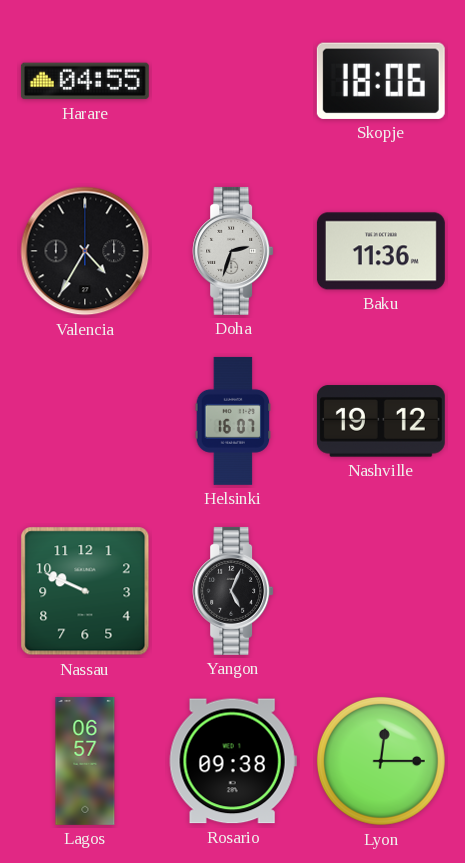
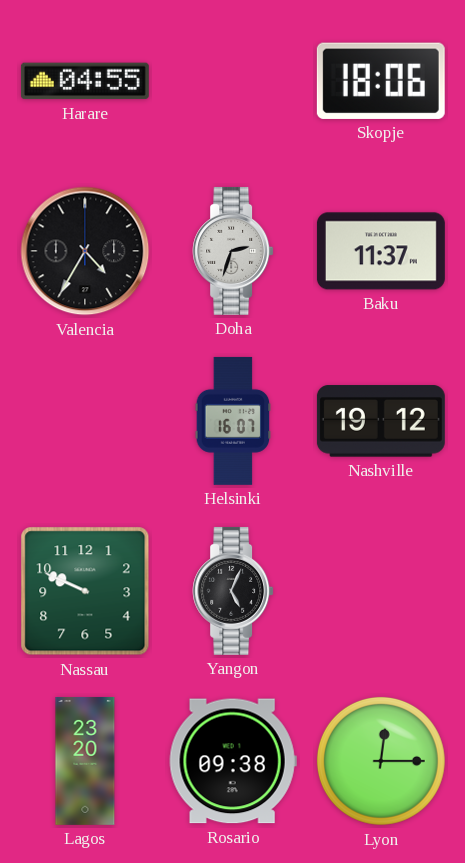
Baku: 11:36 -> 11:37
Lagos: 06:57 -> 23:20
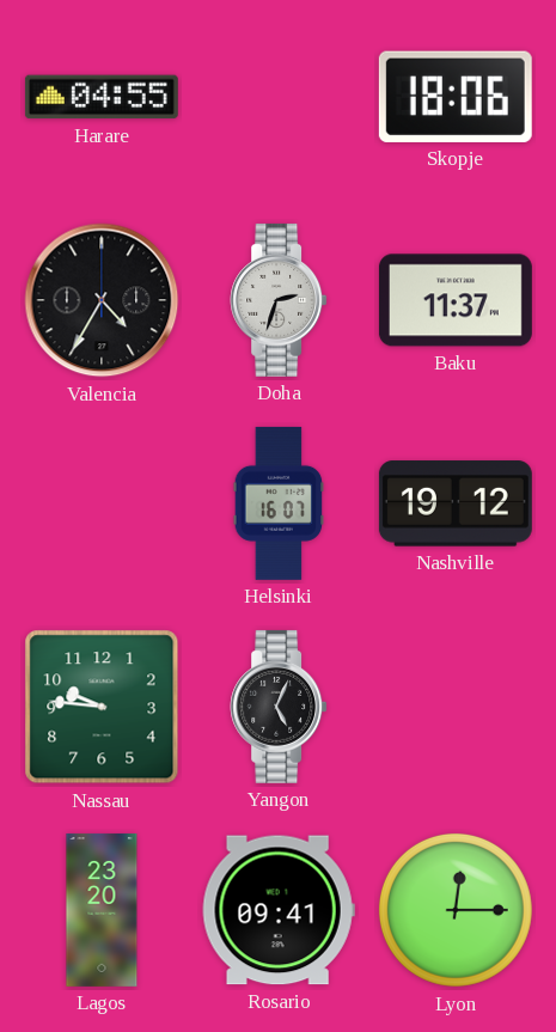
Nassau: 9:49 -> 9:46
Rosario: 09:38 -> 09:41
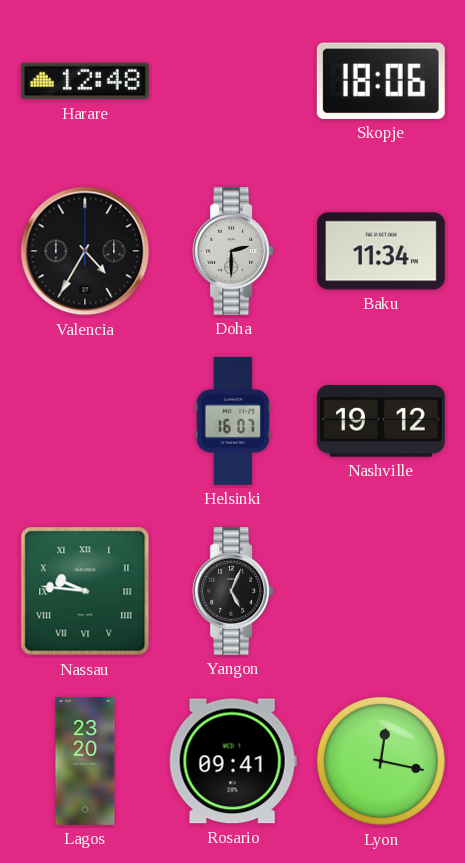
Harare: 04:55 -> 12:48
Doha: 2:33 -> 2:30
Baku: 11:37 -> 11:34
Nassau numerals: Arabic -> Roman
Lyon: 12:15 -> 12:17
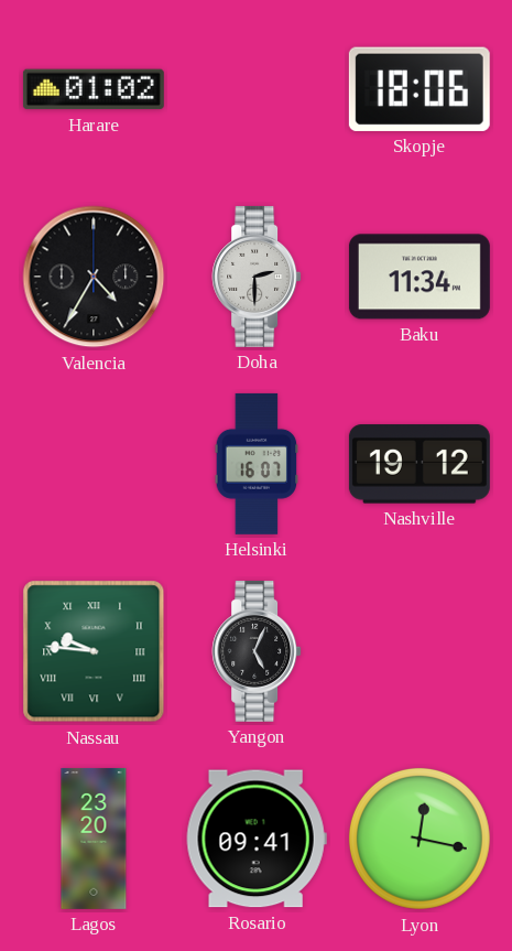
Harare: 12:48 -> 01:02
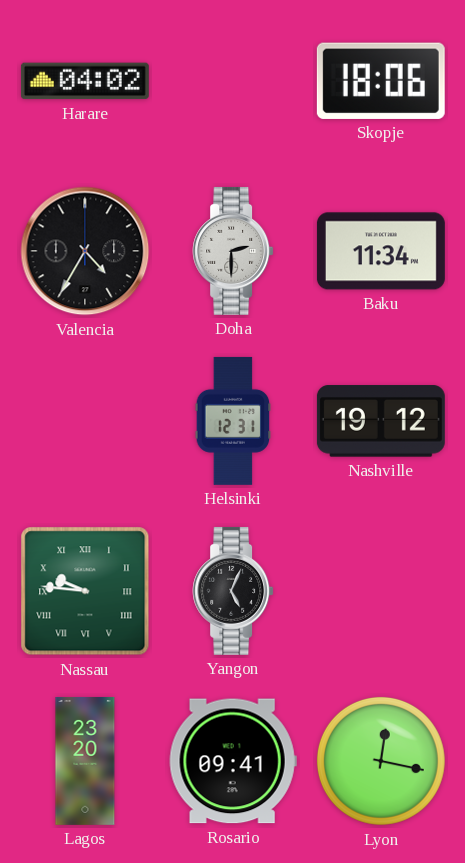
Harare: 01:02 -> 04:02
Helsinki: 16:07 -> 12:31
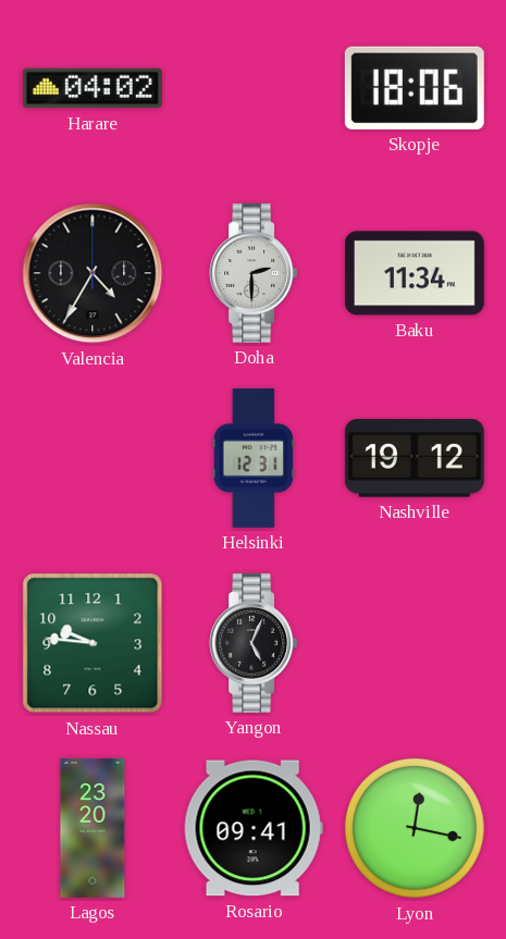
Nassau numerals: Roman -> Arabic
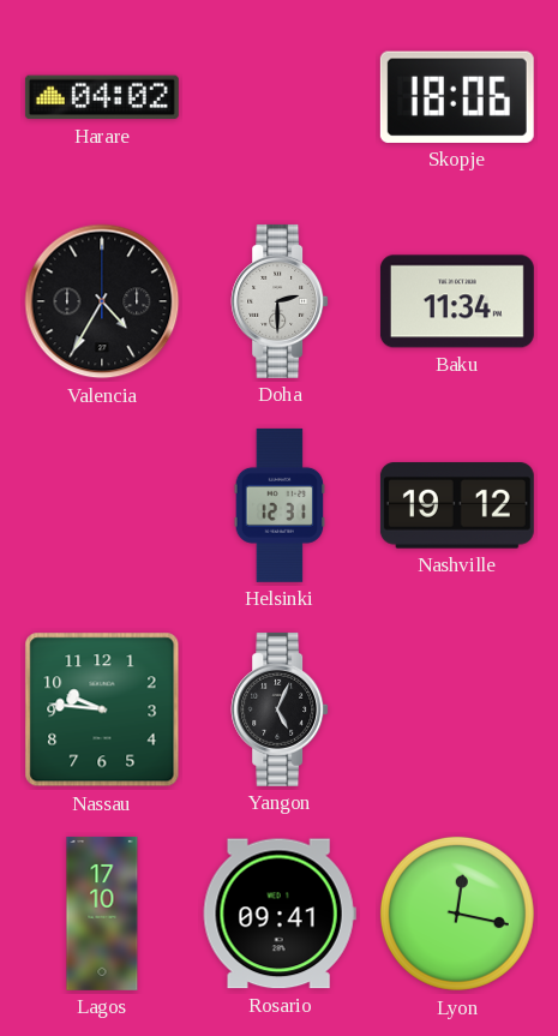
Lagos: 23:20 -> 17:10
